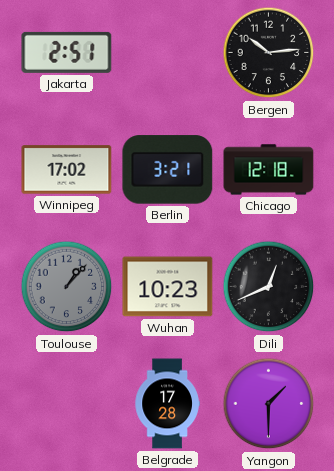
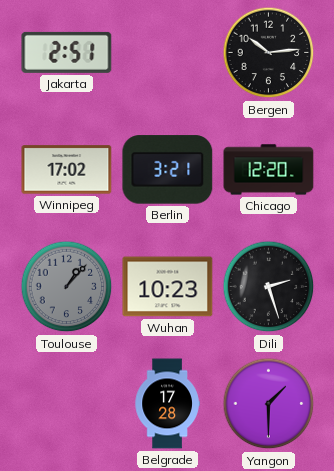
Chicago: 12:18 -> 12:20
Dili: 12:41 -> 2:27
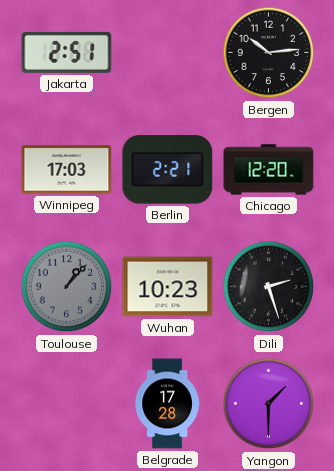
Winnipeg: 17:02 -> 17:03
Berlin: 3:21 -> 2:21
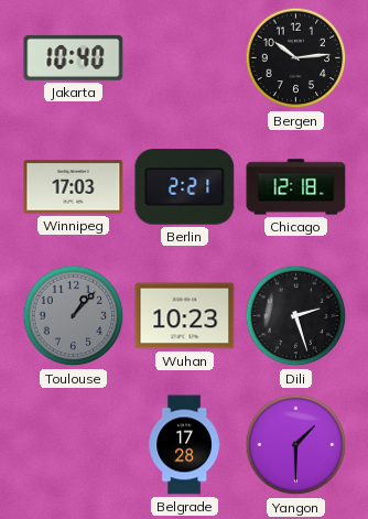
Jakarta: 2:51 -> 10:40
Chicago: 12:20 -> 12:18
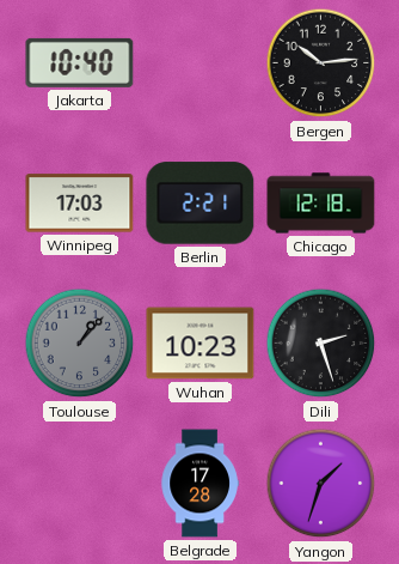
Yangon: 1:30 -> 1:33
